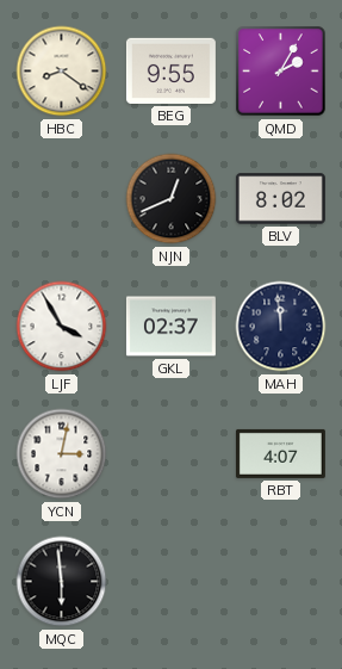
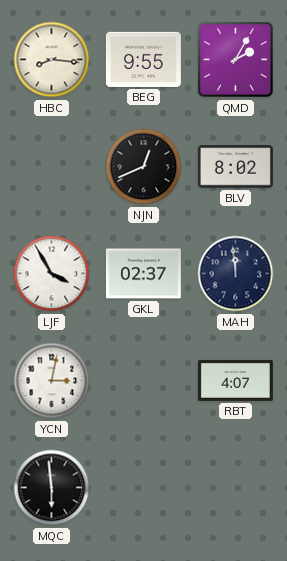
HBC: 8:21 -> 8:16
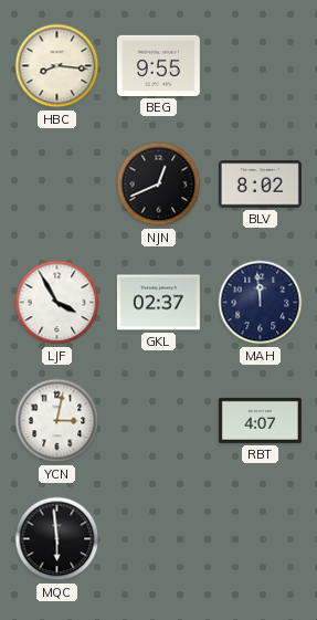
QMD: 2:05 -> none
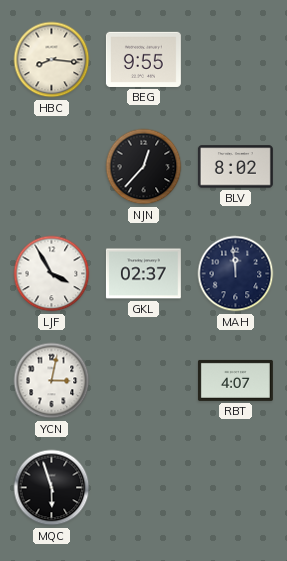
NJN: 12:41 -> 12:37
MQC: 5:59 -> 5:57
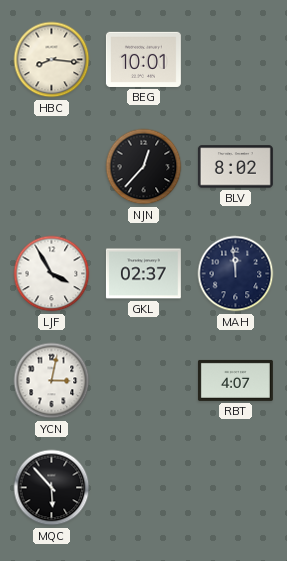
BEG: 9:55 -> 10:01
MQC: 5:57 -> 5:53
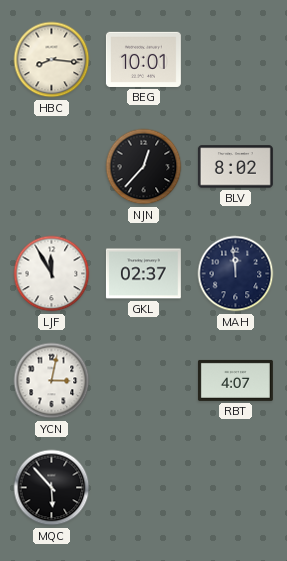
LJF: 3:55 -> 11:55
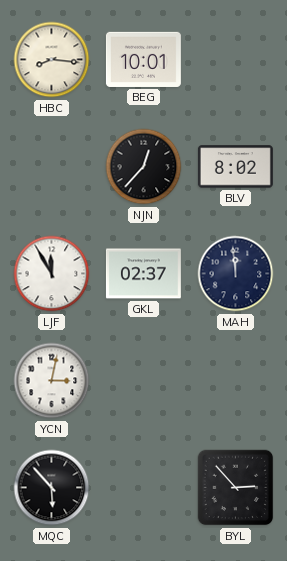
RBT: 4:07 -> none
BYL: none -> 2:53
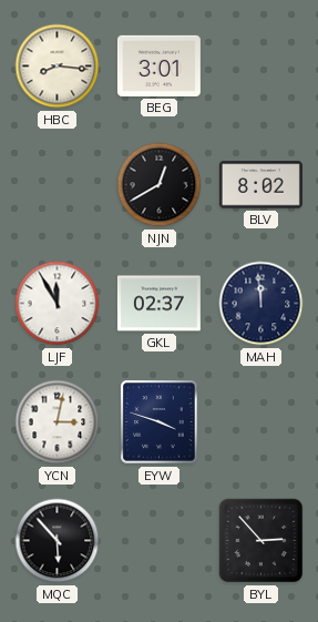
BEG: 10:01 -> 3:01
NJN: 12:37 -> 12:40
EYW: none -> 3:48
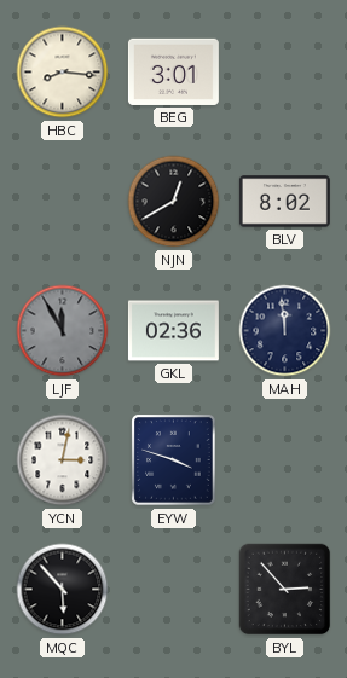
LJF dial: white -> grey
GKL: 02:37 -> 02:36
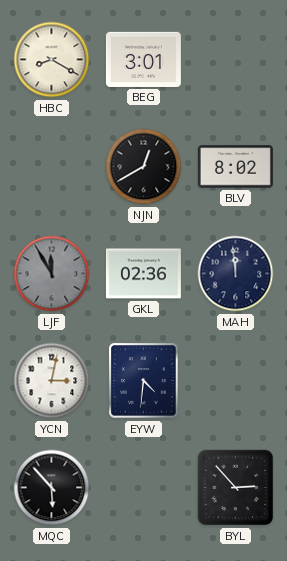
HBC: 8:16 -> 8:20
EYW: 3:48 -> 4:31
